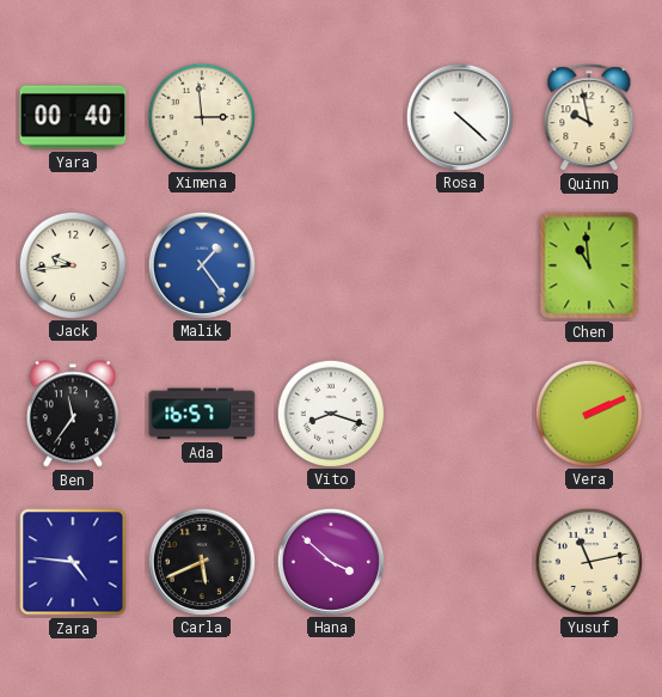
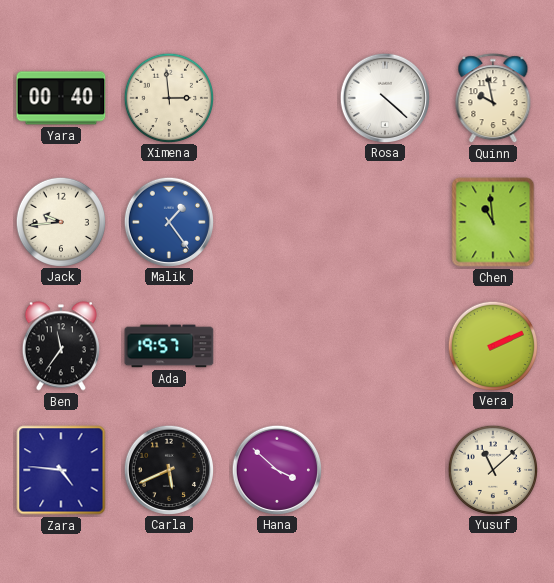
Ada: 16:57 -> 19:57
Vito: 8:18 -> none
Yusuf: 11:13 -> 11:08
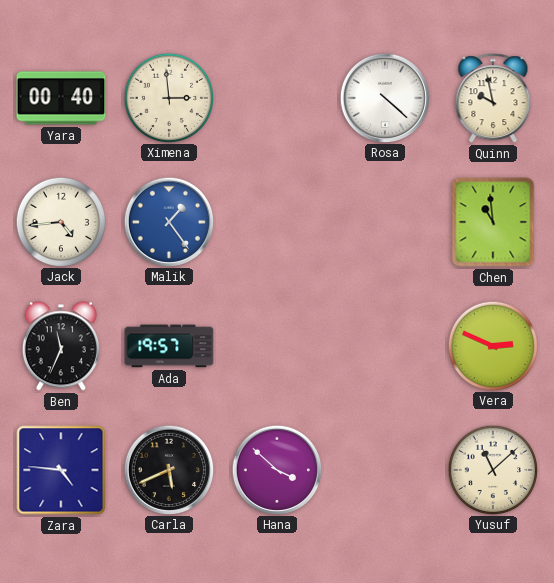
Jack: 9:44 -> 4:44
Ben: 11:36 -> 11:34
Vera: 2:11 -> 2:49
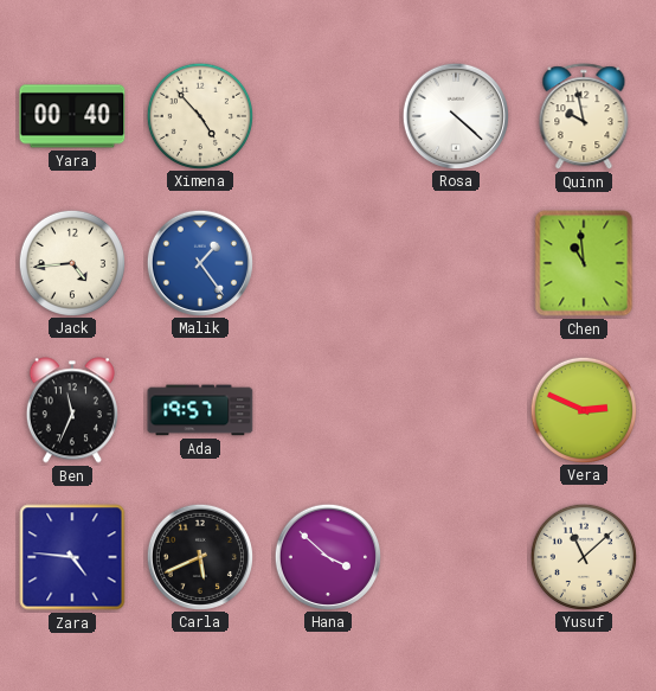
Ximena: 2:59 -> 4:53
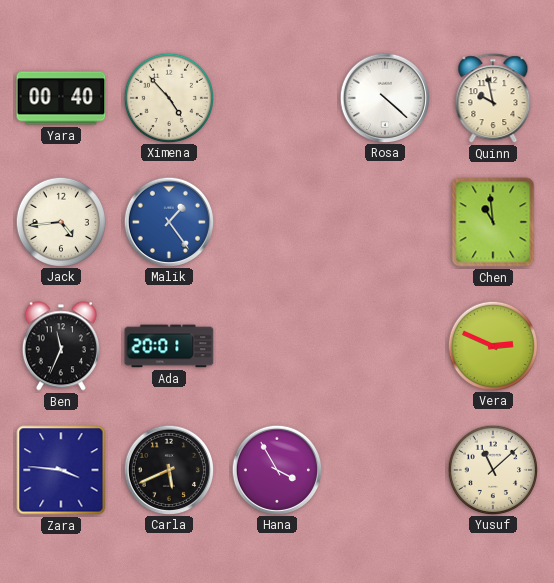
Ada: 19:57 -> 20:01
Zara: 4:46 -> 3:46
Hana: 3:52 -> 3:55
